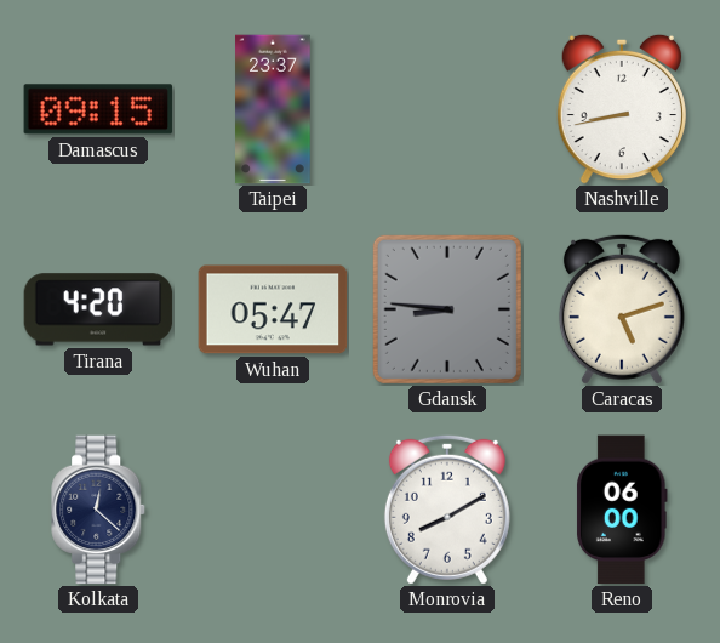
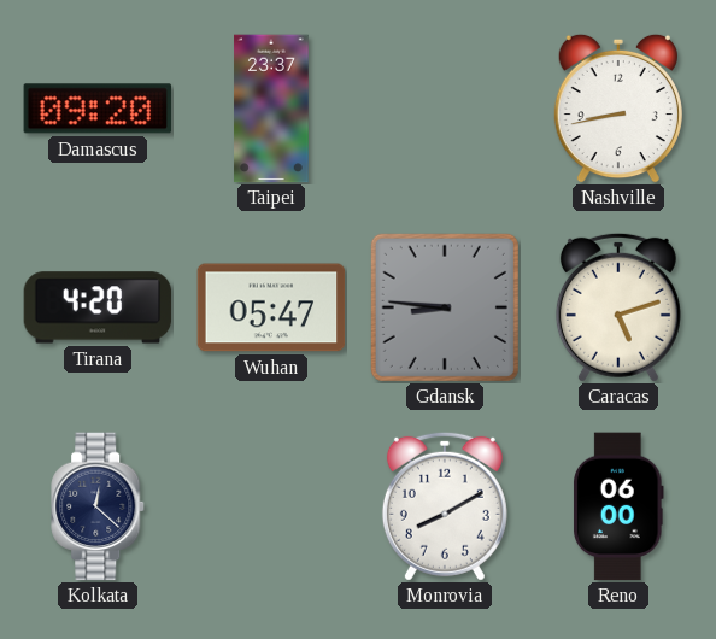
Damascus: 09:15 -> 09:20
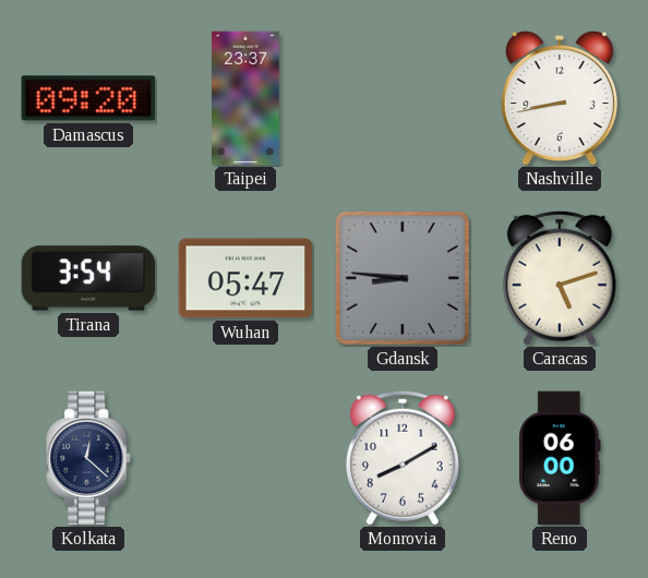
Tirana: 4:20 -> 3:54
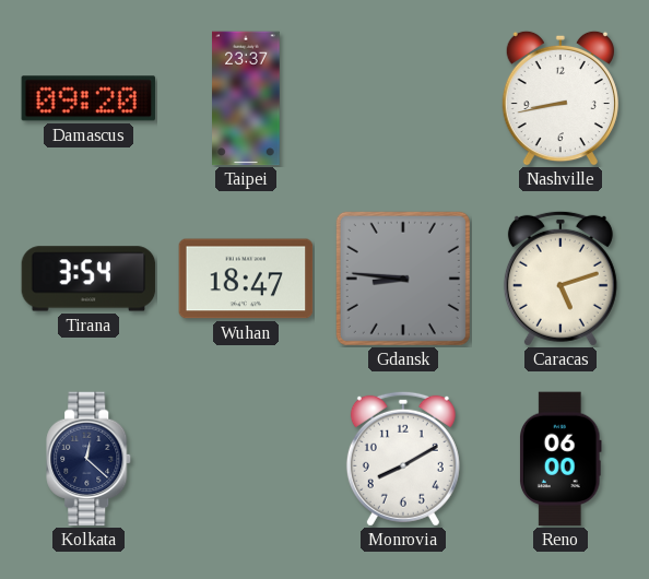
Wuhan: 05:47 -> 18:47
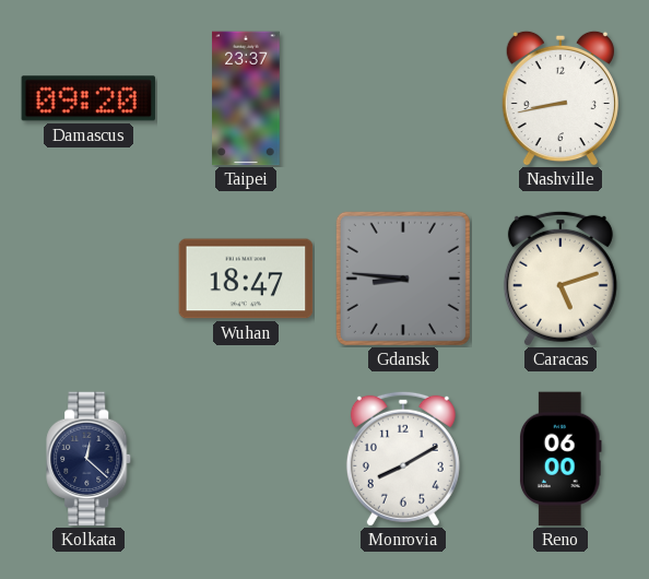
Tirana: 3:54 -> none
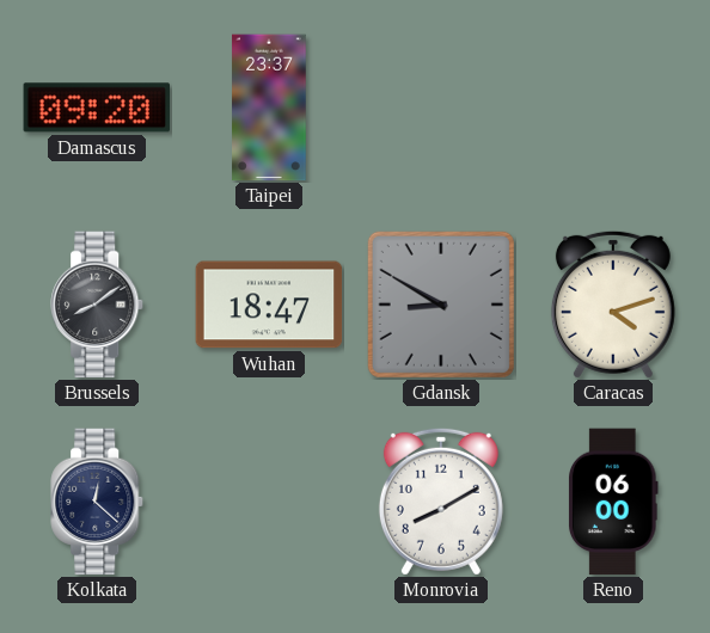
Nashville: 8:43 -> none
Brussels: none -> 8:09
Gdansk: 8:46 -> 8:50
Caracas: 5:12 -> 4:12
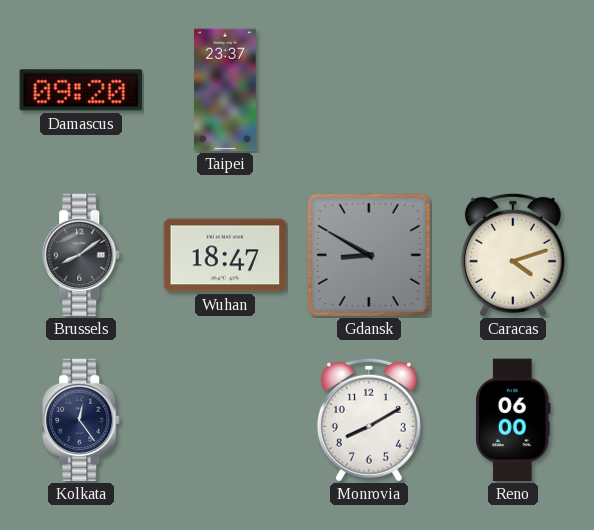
Kolkata: 12:22 -> 12:24
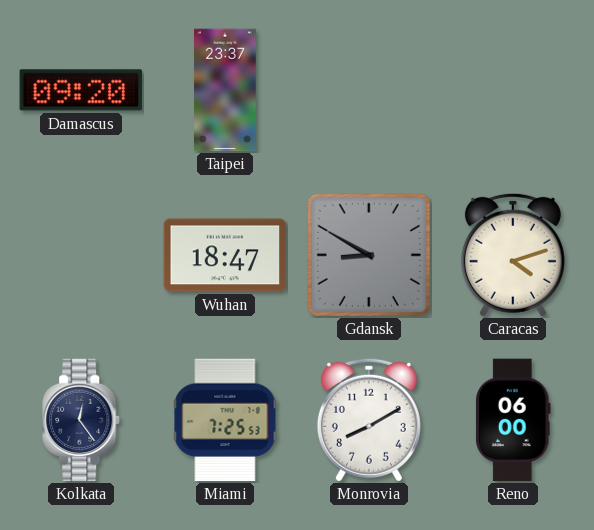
Brussels: 8:09 -> none
Miami: none -> 7:25
